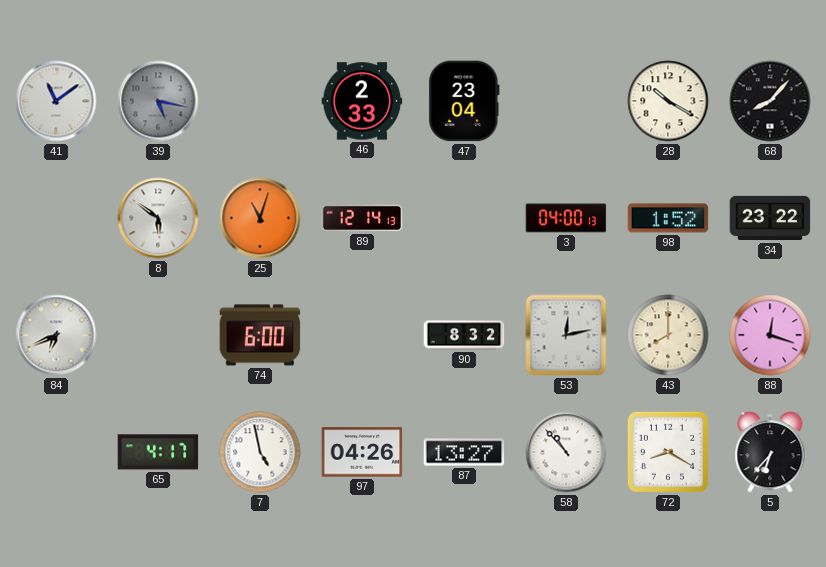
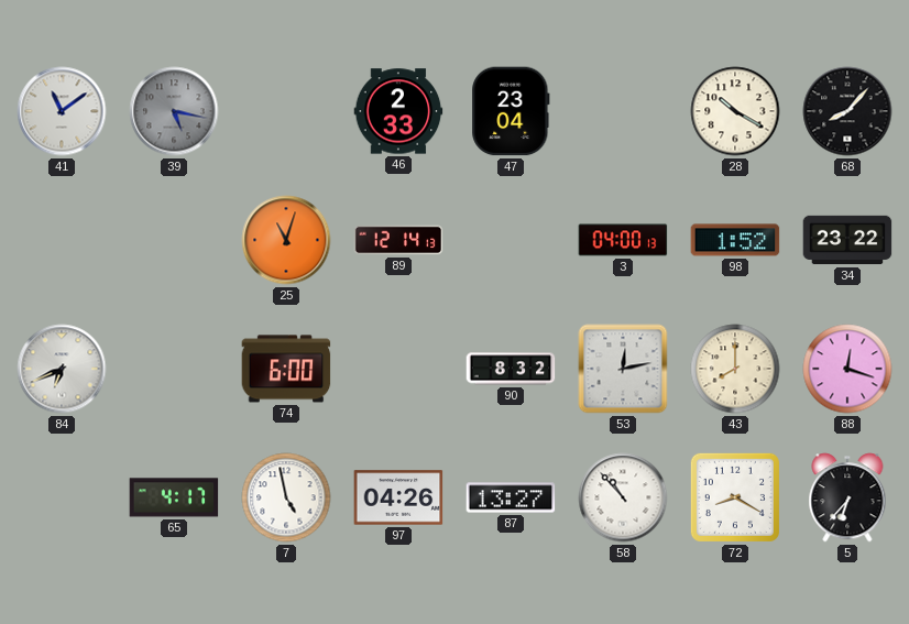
8: 5:51 -> none
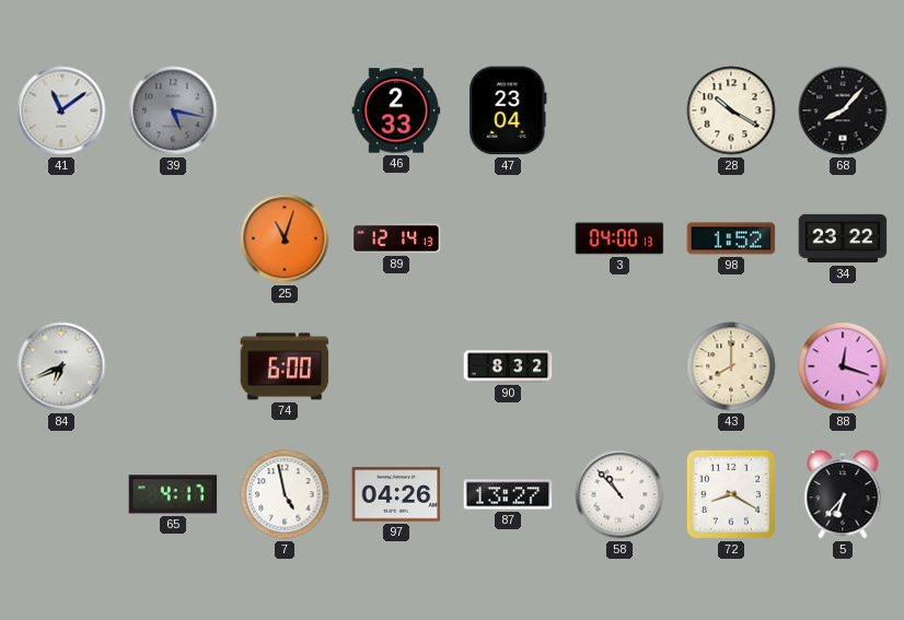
53: 12:13 -> none
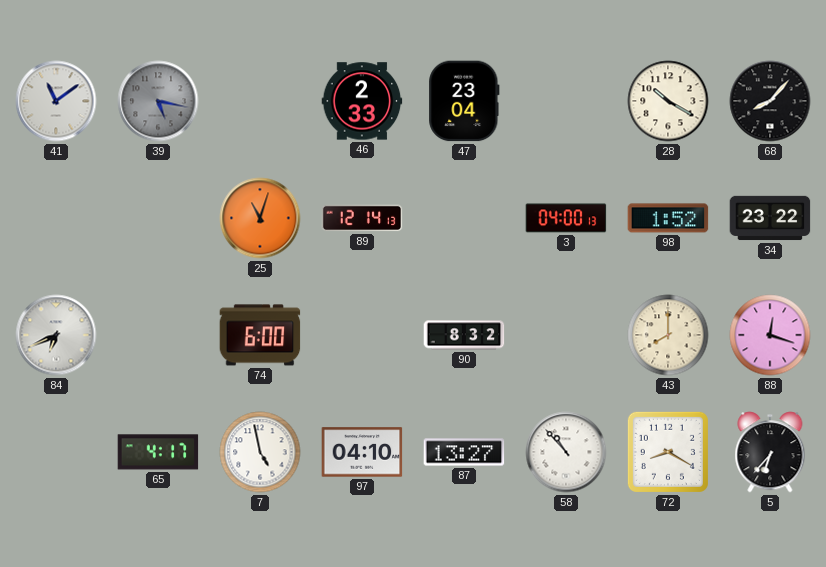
97: 04:26 -> 04:10
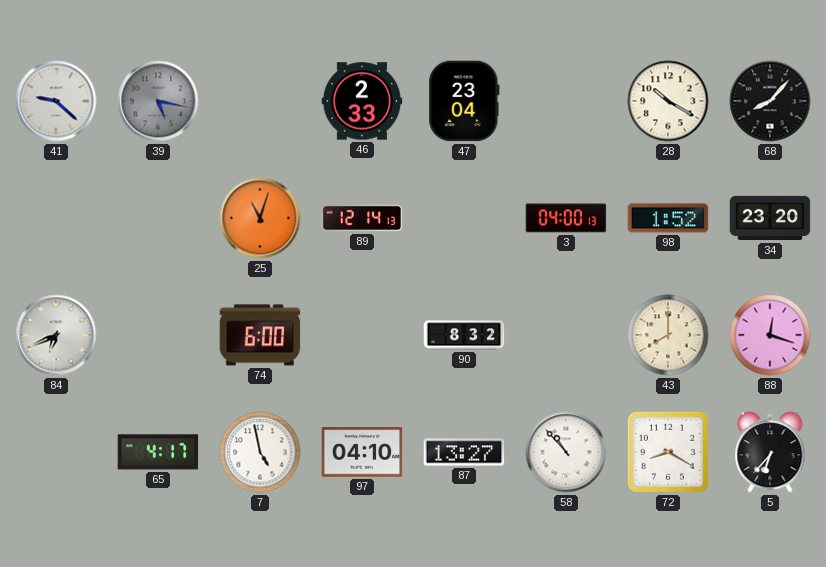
41: 11:09 -> 9:22
34: 23:22 -> 23:20
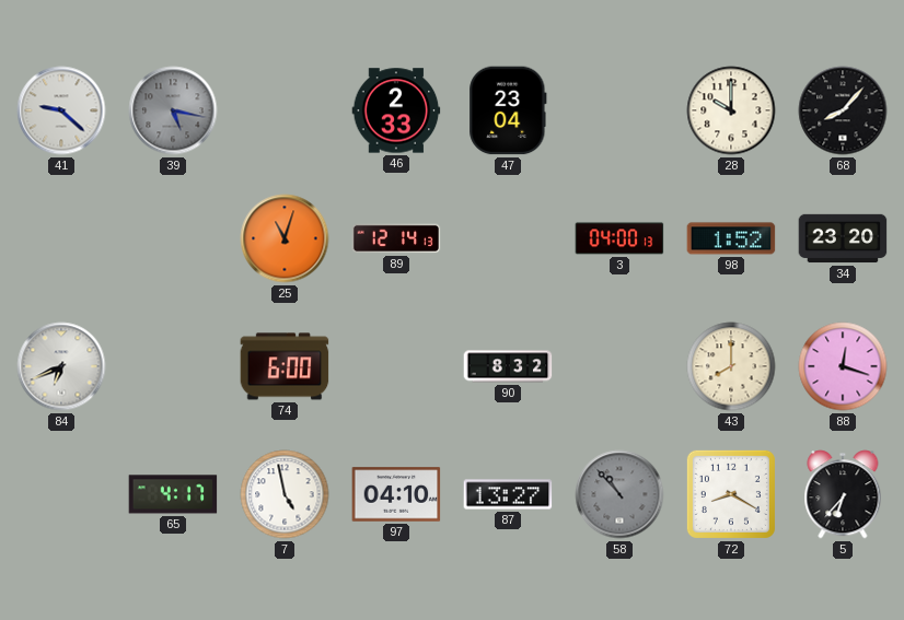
28: 10:20 -> 10:00
58 dial: white -> grey
